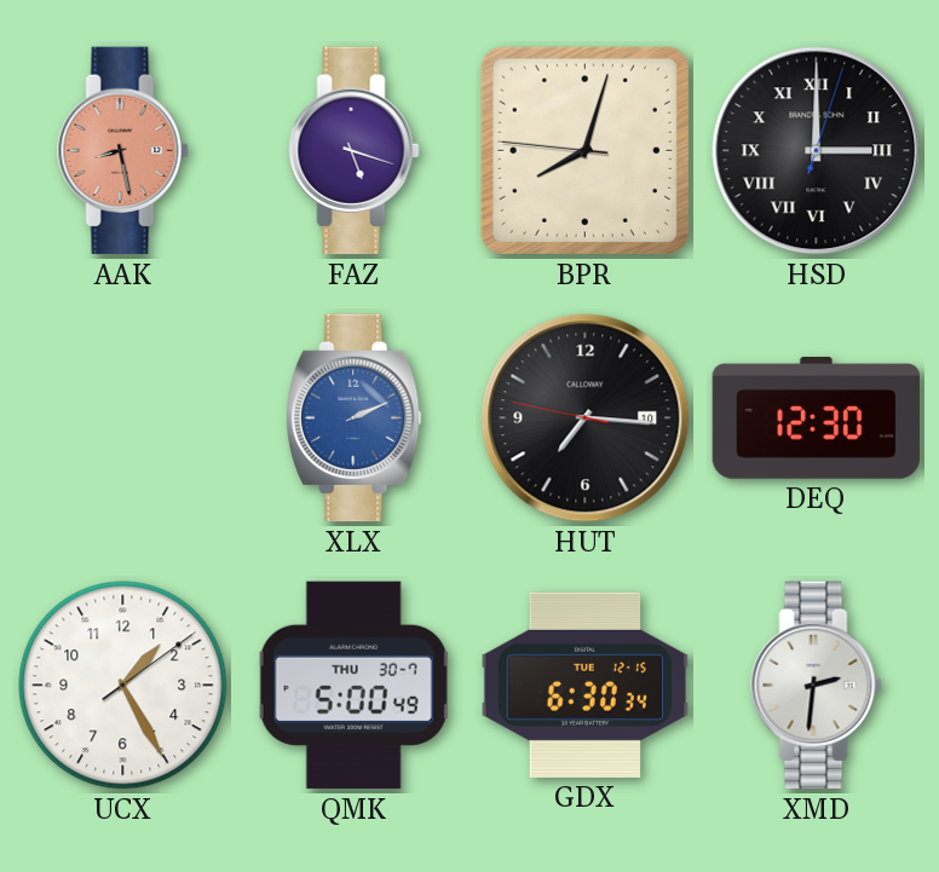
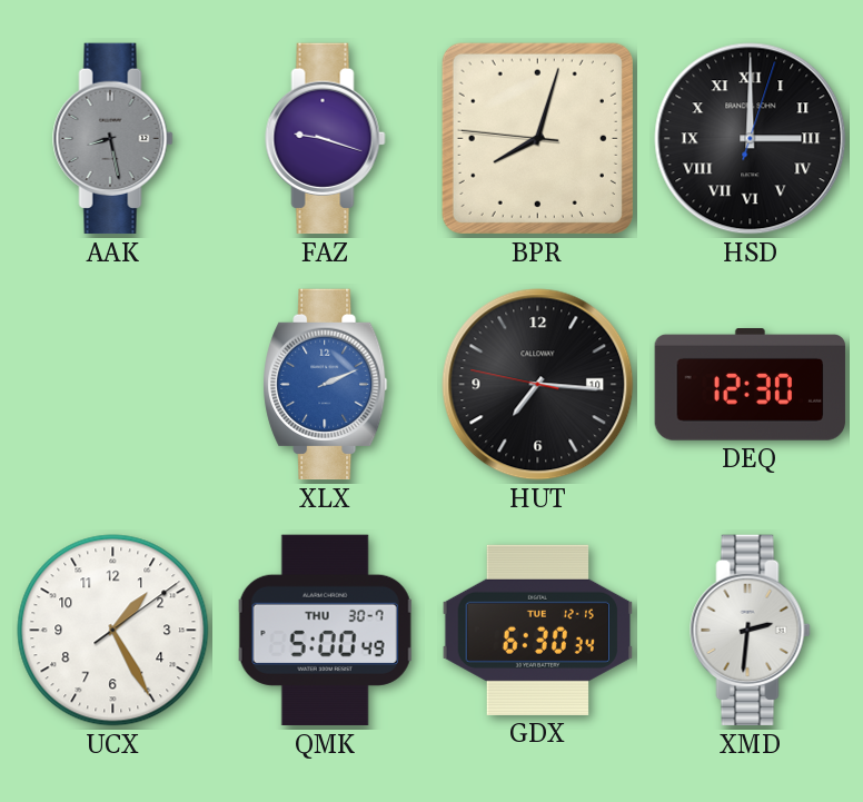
AAK dial: salmon -> grey
FAZ: 5:18 -> 9:18
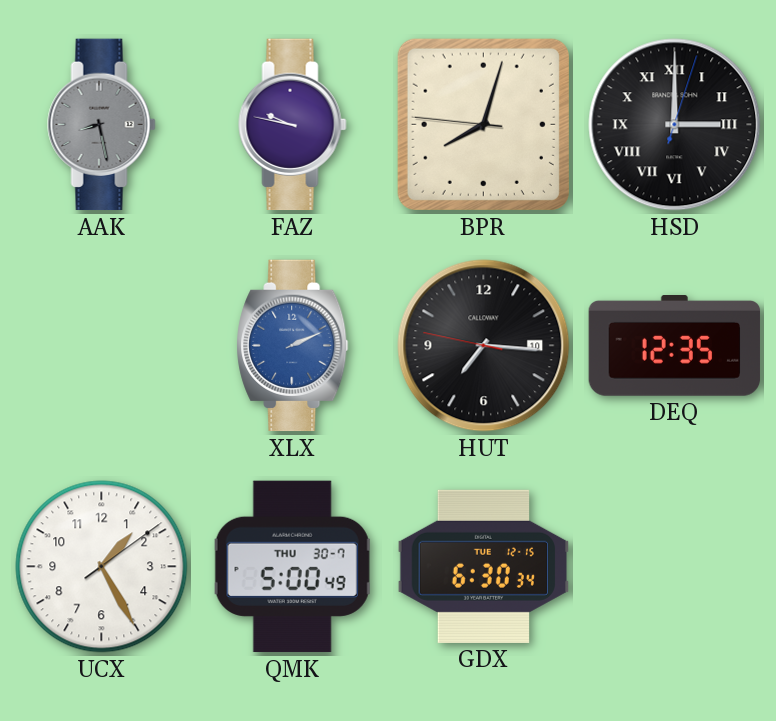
FAZ: 9:18 -> 9:47
DEQ: 12:30 -> 12:35
XMD: 2:31 -> none
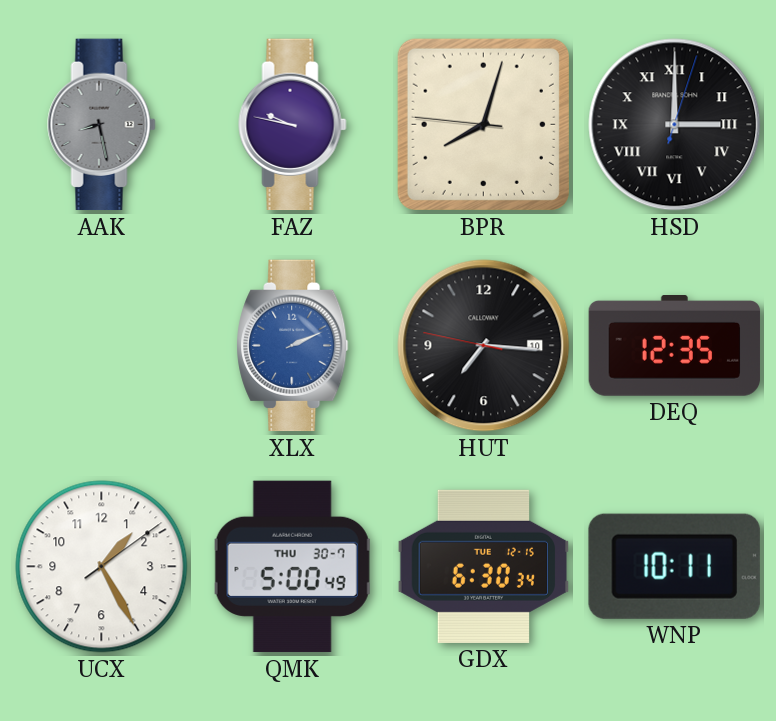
WNP: none -> 10:11
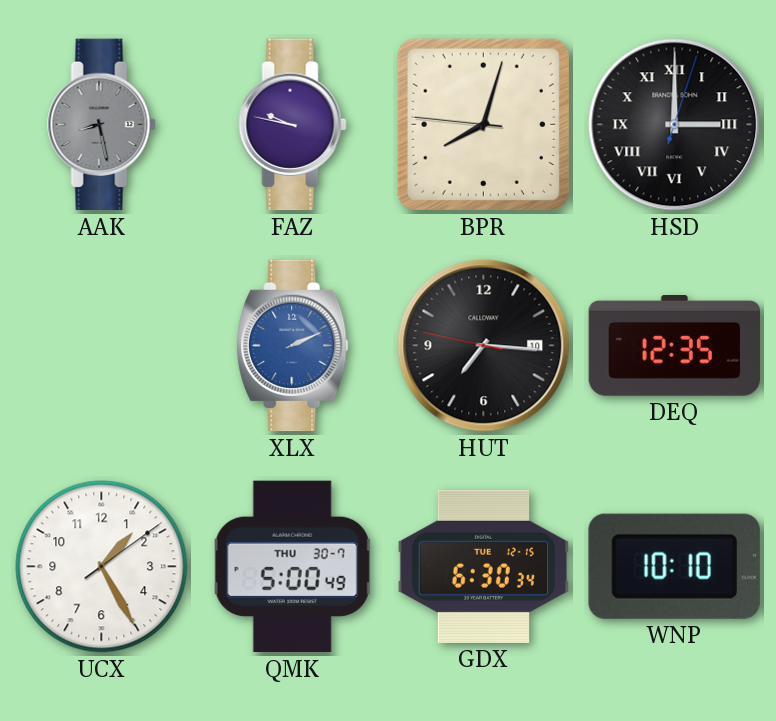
WNP: 10:11 -> 10:10
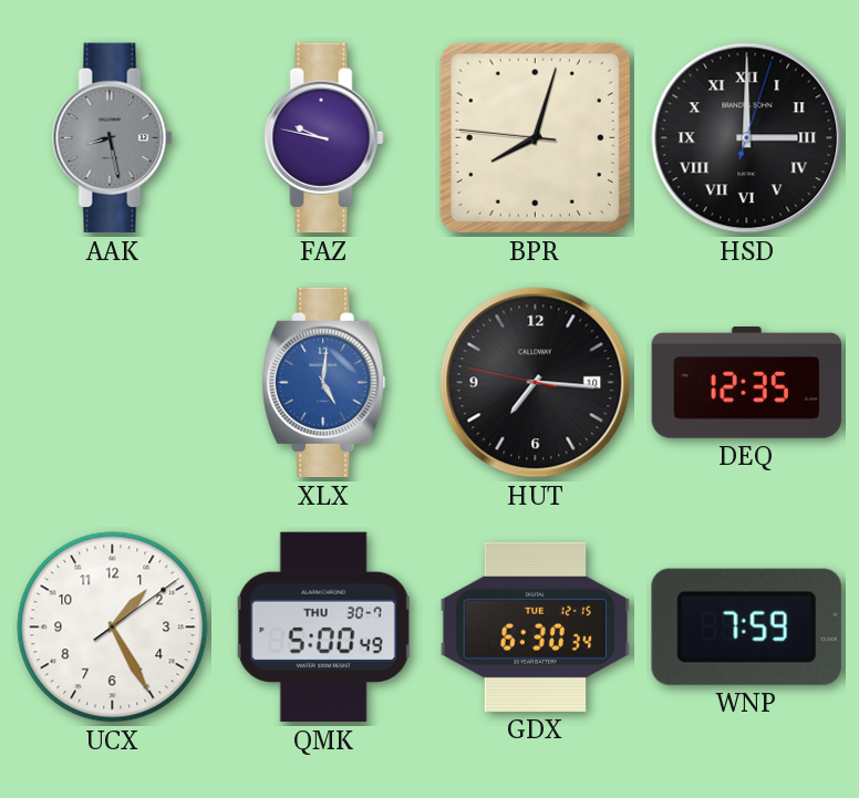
XLX: 2:11 -> 5:01
WNP: 10:10 -> 7:59
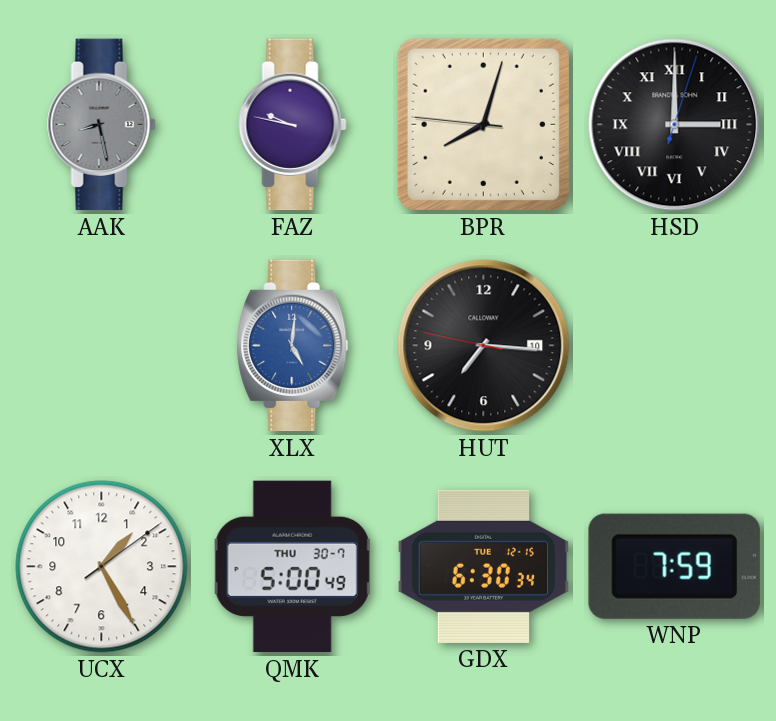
DEQ: 12:35 -> none
